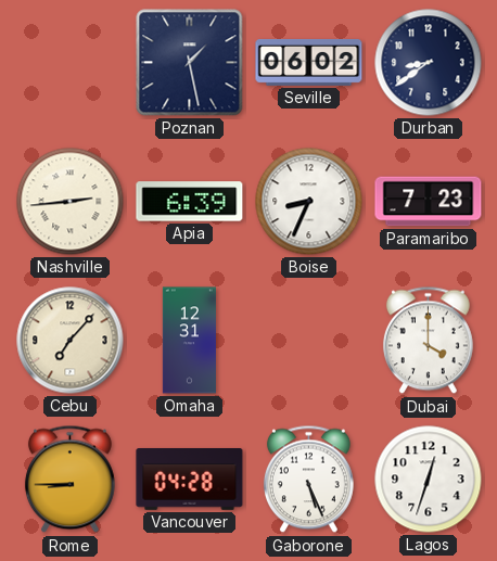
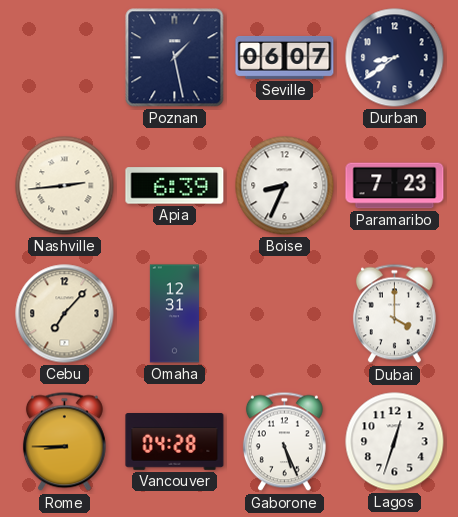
Seville: 06:02 -> 06:07
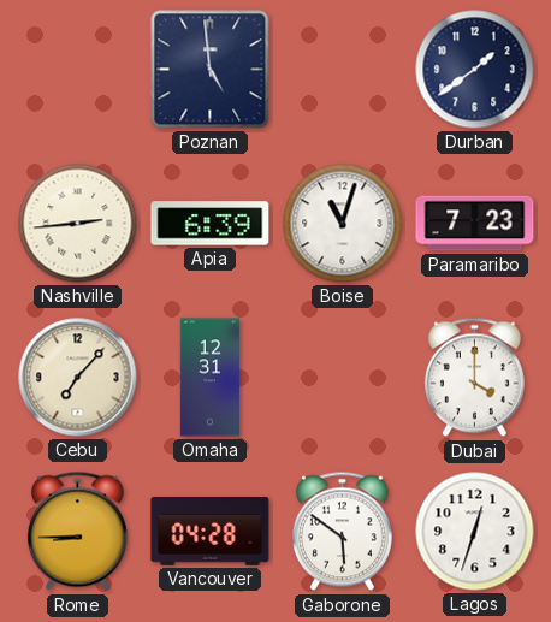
Poznan: 1:28 -> 4:59
Seville: 06:07 -> none
Durban: 8:39 -> 1:39
Boise: 8:34 -> 11:03
Gaborone: 5:26 -> 5:51
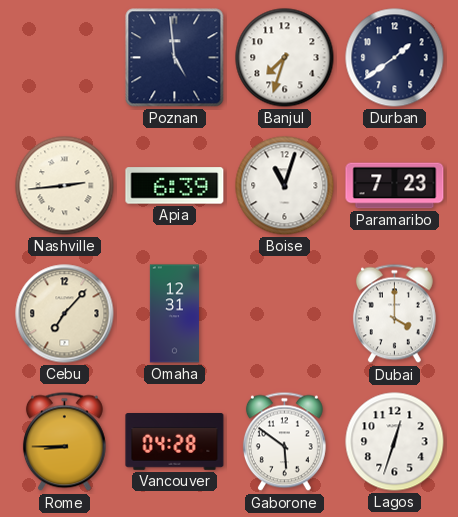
Banjul: none -> 7:33
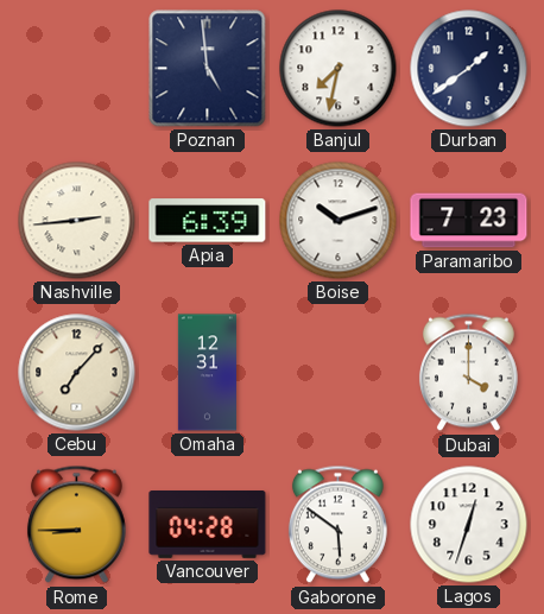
Banjul: 7:33 -> 7:32
Boise: 11:03 -> 10:12
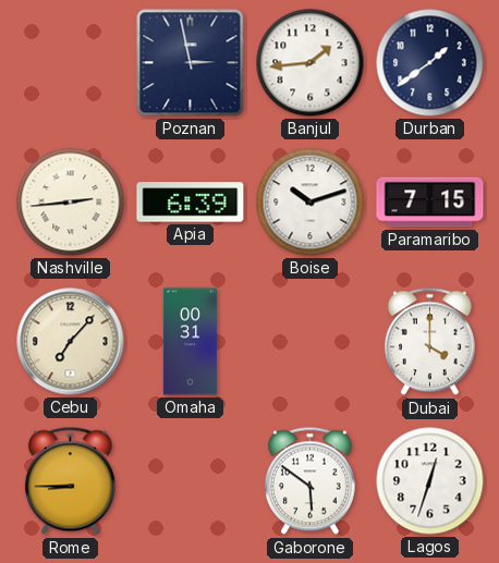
Poznan: 4:59 -> 2:58
Banjul: 7:32 -> 1:44
Paramaribo: 7:23 -> 7:15
Omaha: 12:31 -> 00:31
Vancouver: 04:28 -> none
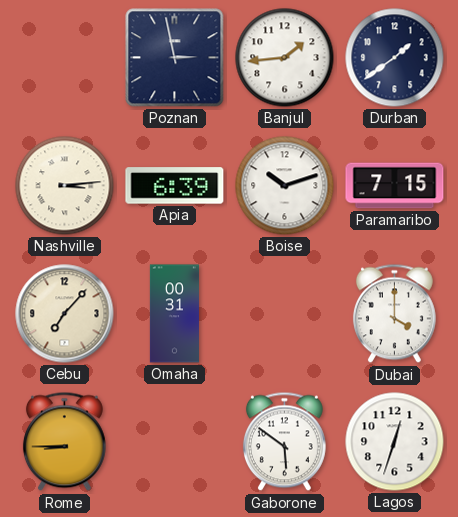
Nashville: 2:44 -> 3:14
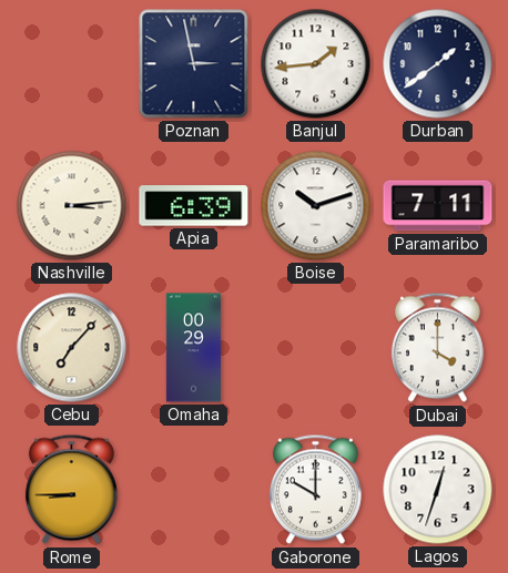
Paramaribo: 7:15 -> 7:11
Omaha: 00:31 -> 00:29
Gaborone: 5:51 -> 10:00
